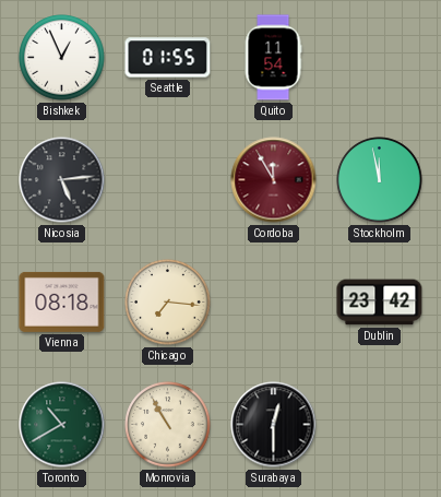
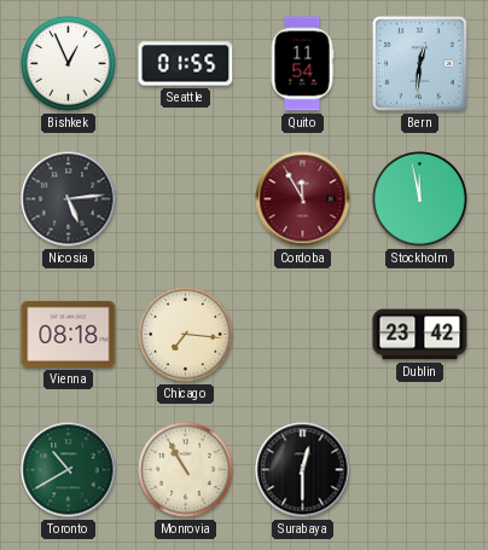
Bern: none -> 12:31
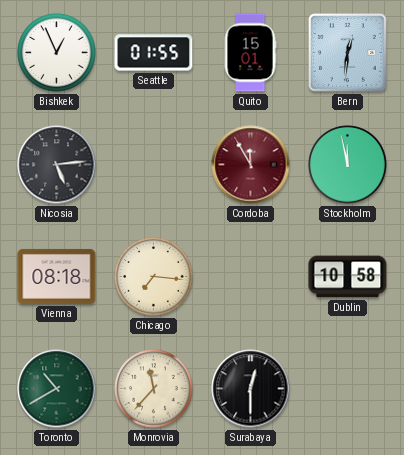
Quito: 11:54 -> 15:01
Dublin: 23:42 -> 10:58
Monrovia: 10:55 -> 11:37
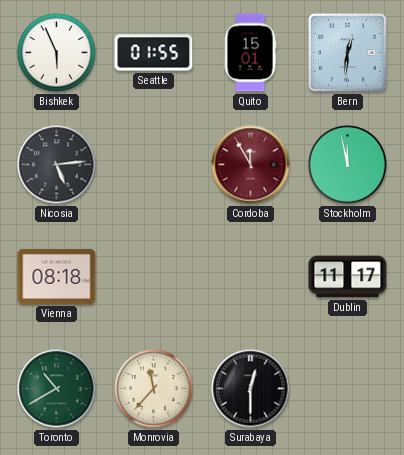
Bishkek: 12:56 -> 5:56
Chicago: 7:16 -> none
Dublin: 10:58 -> 11:17
